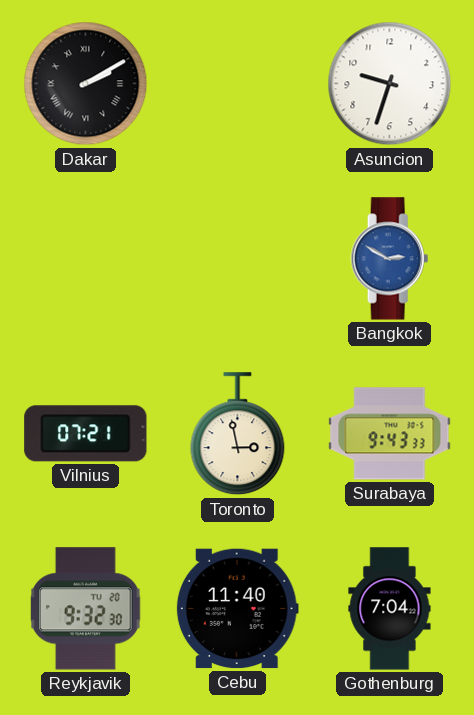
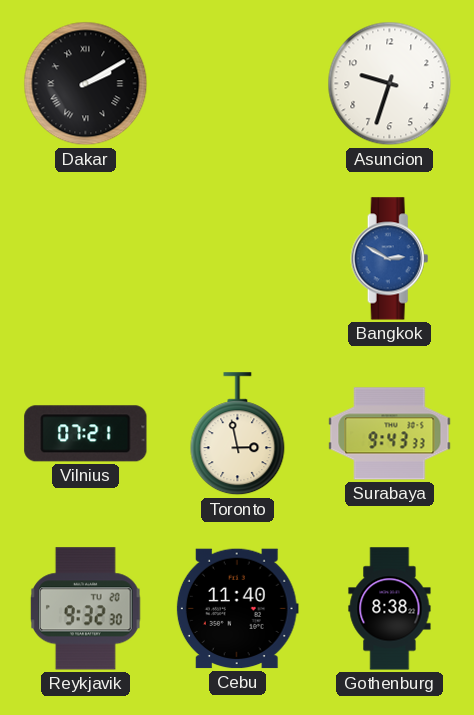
Gothenburg: 7:04 -> 8:38
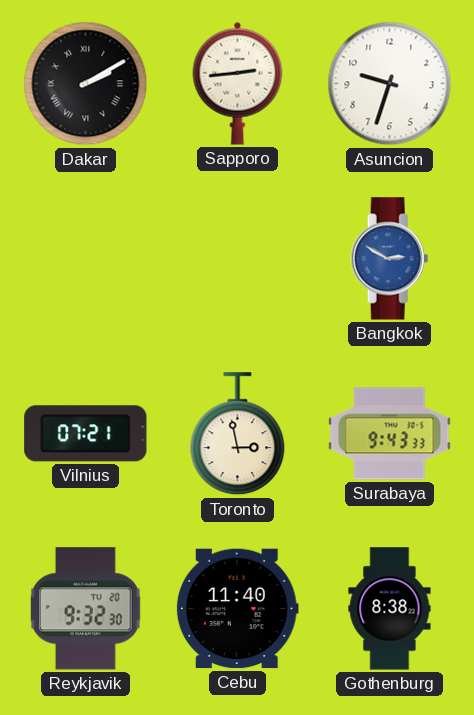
Sapporo: none -> 2:44
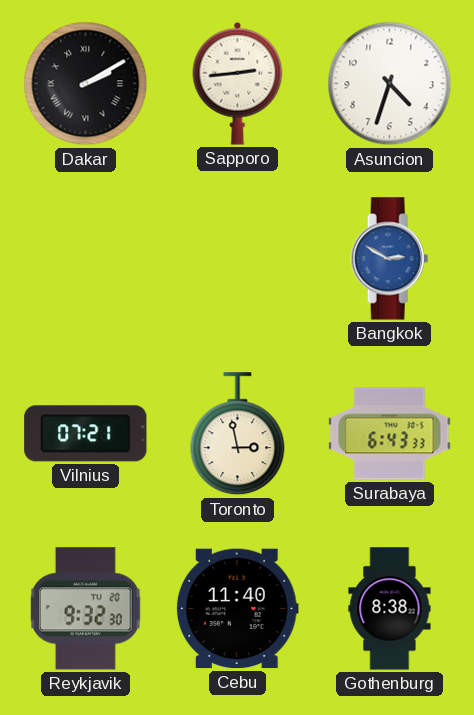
Asuncion: 9:33 -> 4:33
Surabaya: 9:43 -> 6:43
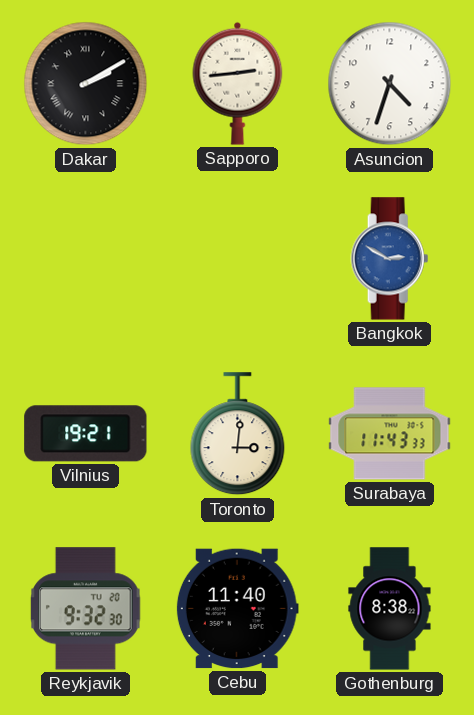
Vilnius: 07:21 -> 19:21
Toronto: 2:58 -> 3:01
Surabaya: 6:43 -> 11:43
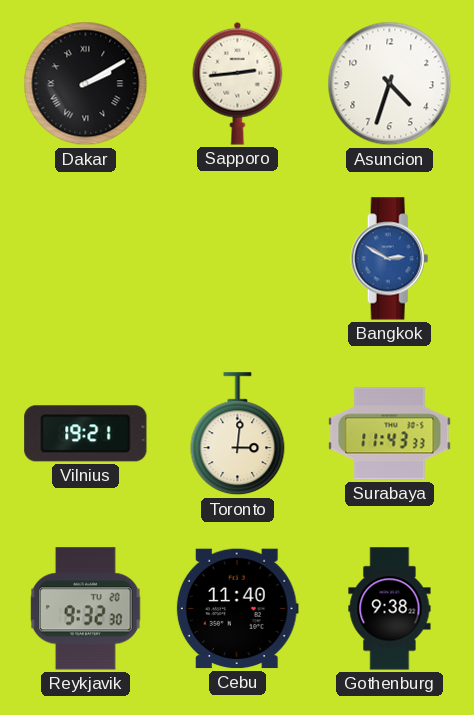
Gothenburg: 8:38 -> 9:38
